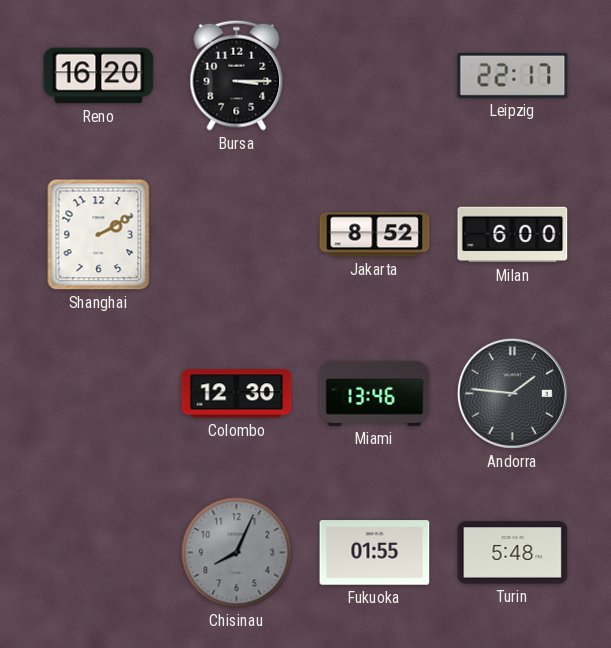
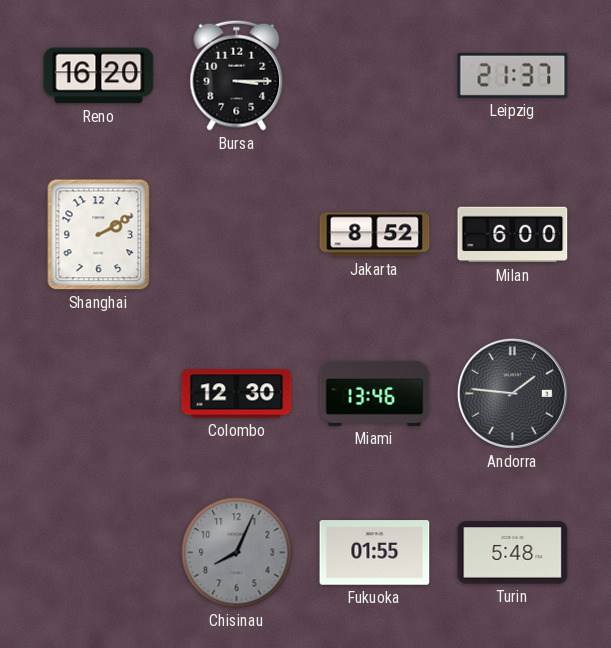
Leipzig: 22:17 -> 21:37
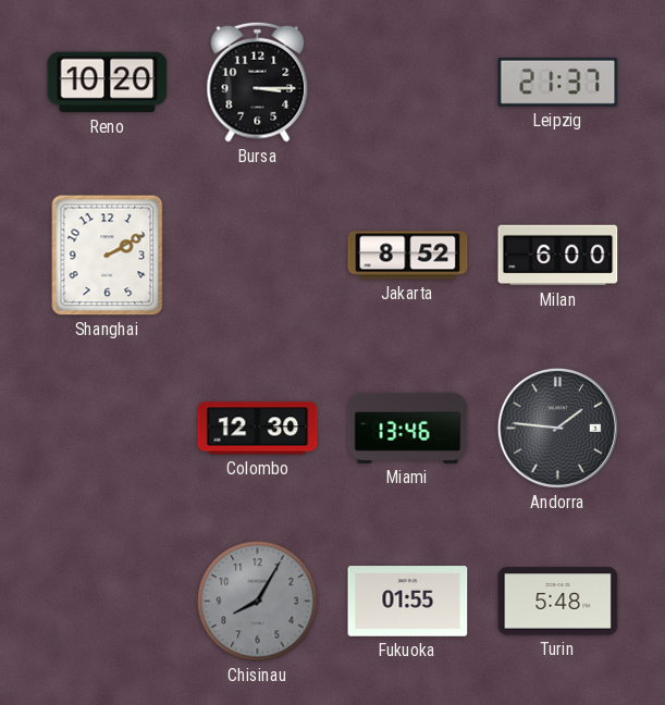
Reno: 16:20 -> 10:20
Chisinau: 8:04 -> 8:05
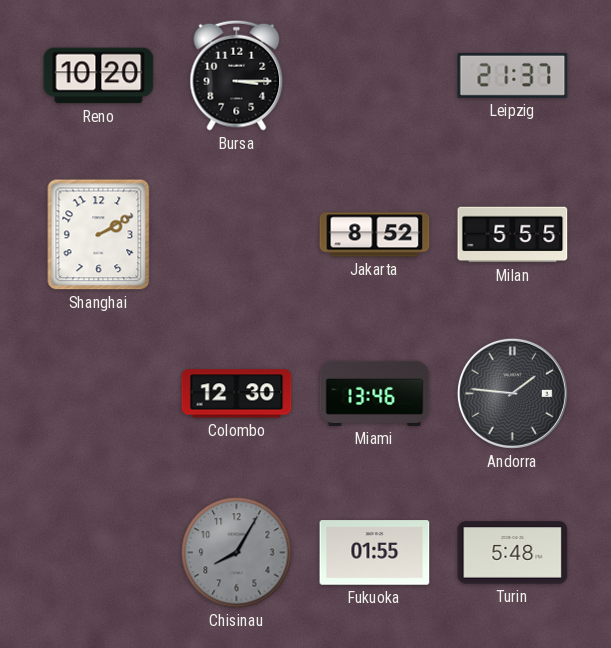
Milan: 6:00 -> 5:55
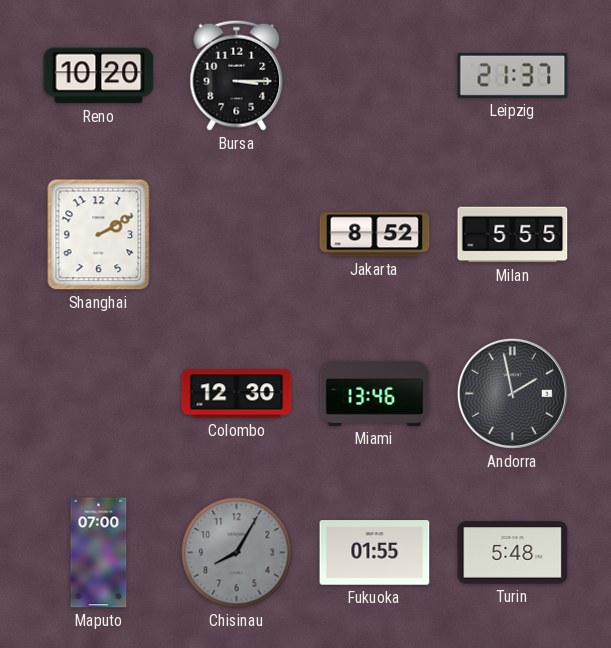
Andorra: 1:46 -> 1:58
Maputo: none -> 07:00
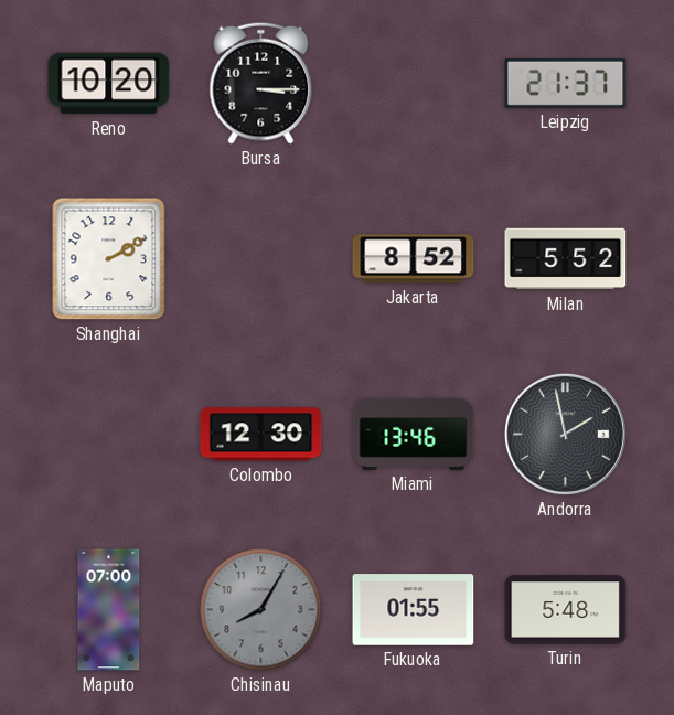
Milan: 5:55 -> 5:52
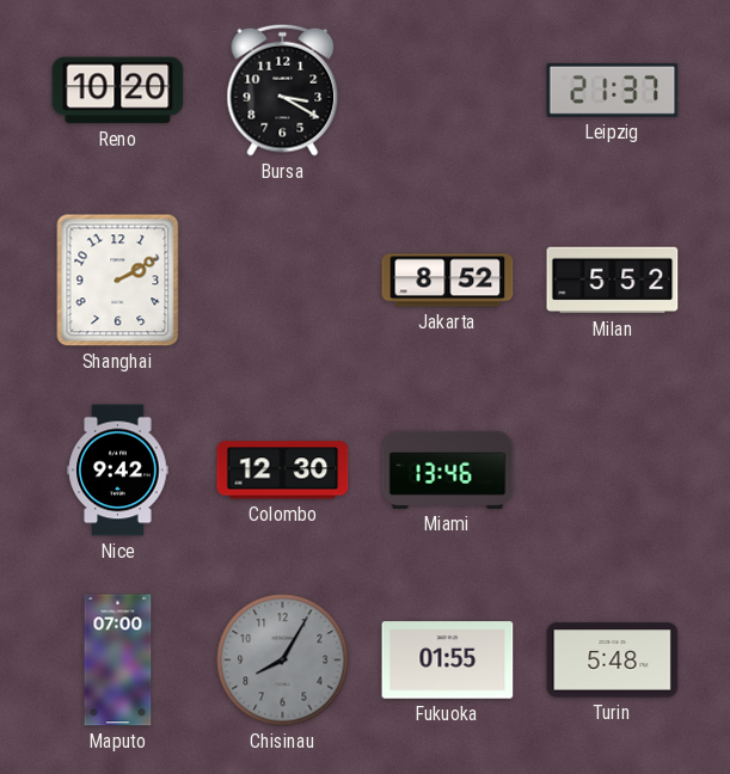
Bursa: 3:15 -> 3:20
Nice: none -> 9:42
Andorra: 1:58 -> none
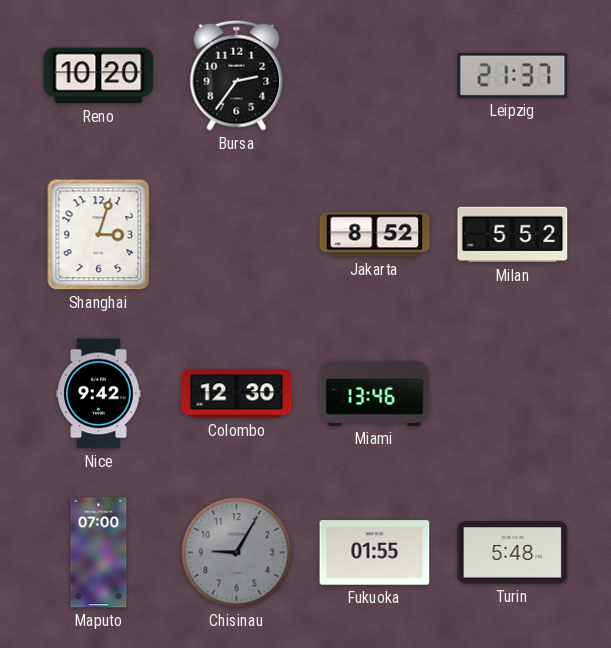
Bursa: 3:20 -> 2:36
Shanghai: 2:10 -> 3:03
Chisinau: 8:05 -> 9:05
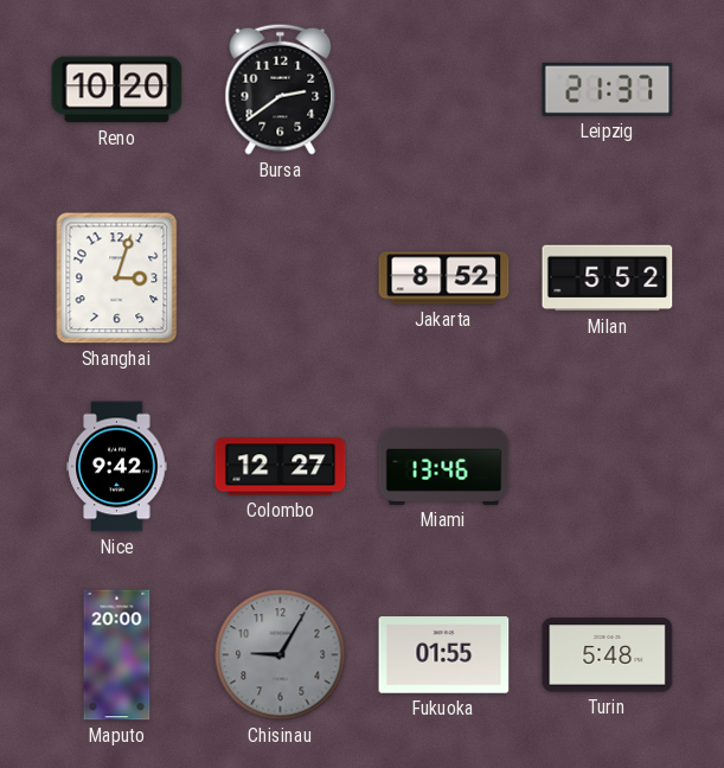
Bursa: 2:36 -> 2:39
Colombo: 12:30 -> 12:27
Maputo: 07:00 -> 20:00
